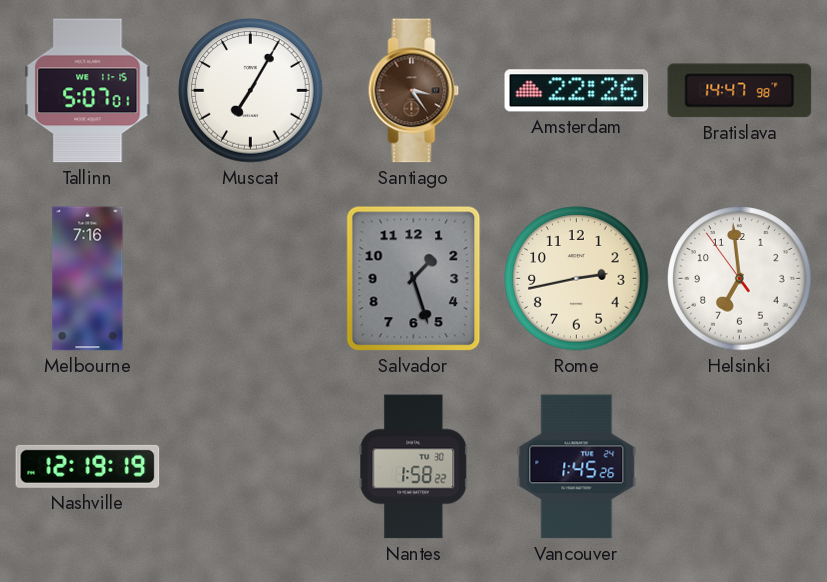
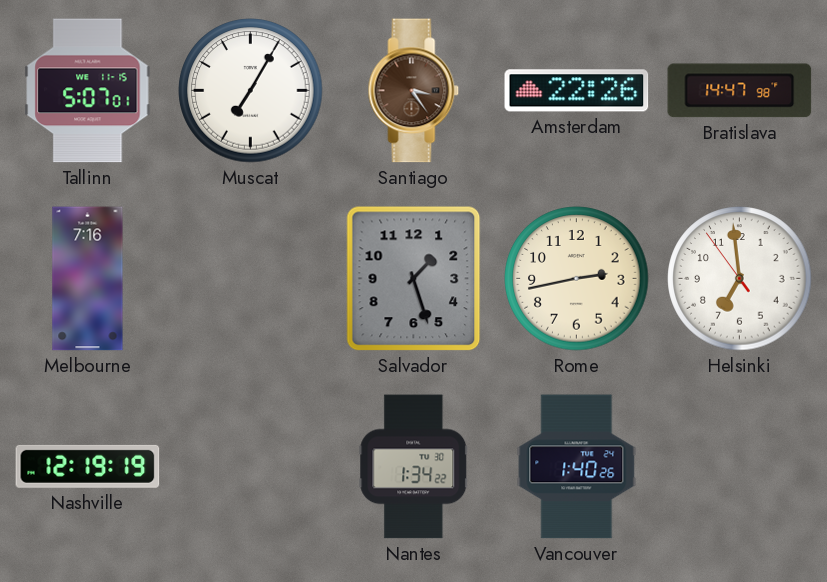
Nantes: 1:58 -> 1:34
Vancouver: 1:45 -> 1:40
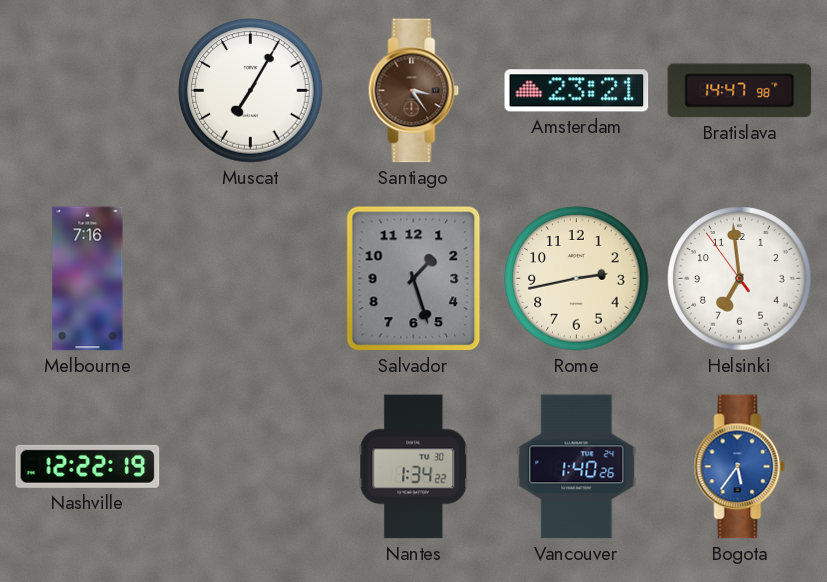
Tallinn: 5:07 -> none
Amsterdam: 22:26 -> 23:21
Nashville: 12:19 -> 12:22
Bogota: none -> 5:36
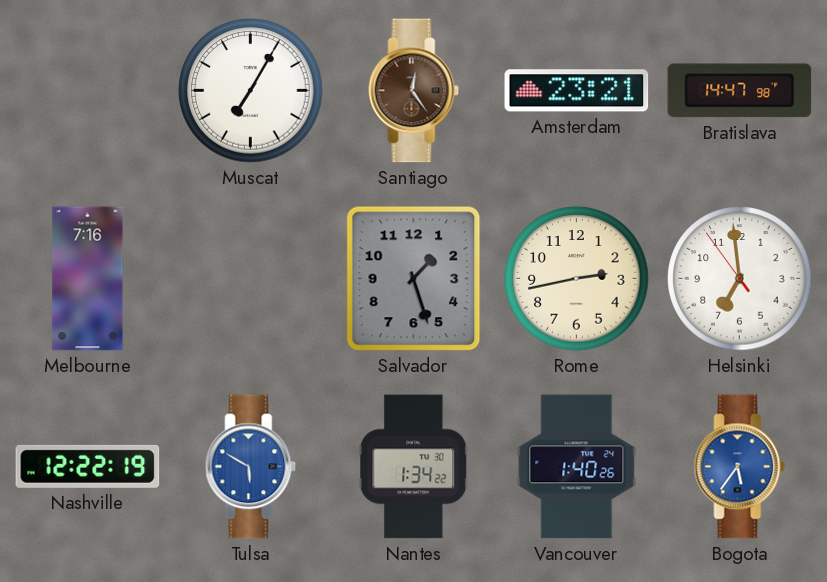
Santiago: 3:24 -> 12:24
Tulsa: none -> 5:50
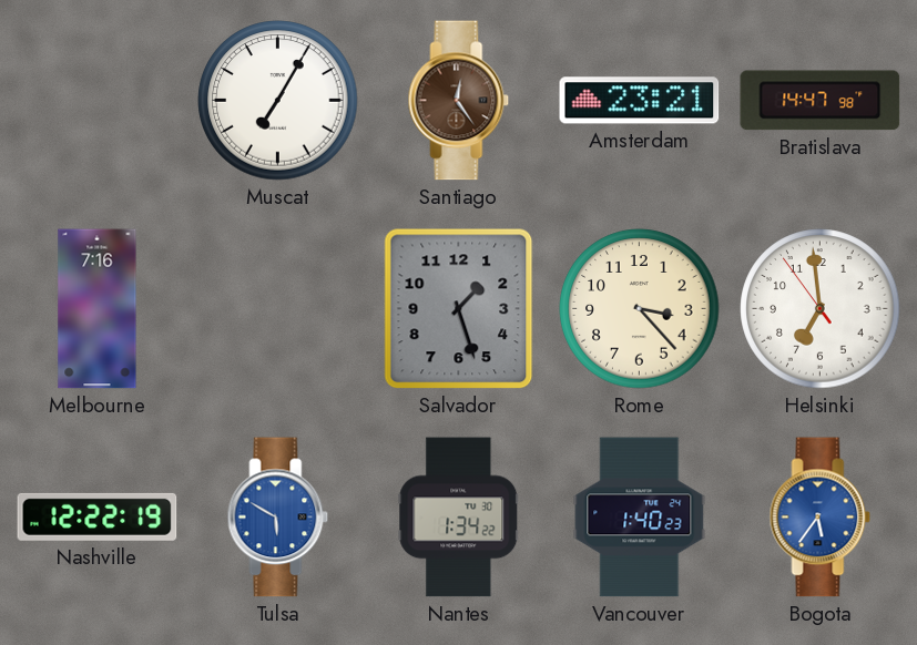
Rome: 2:43 -> 3:23
Vancouver: 1:40:26 -> 1:40:23
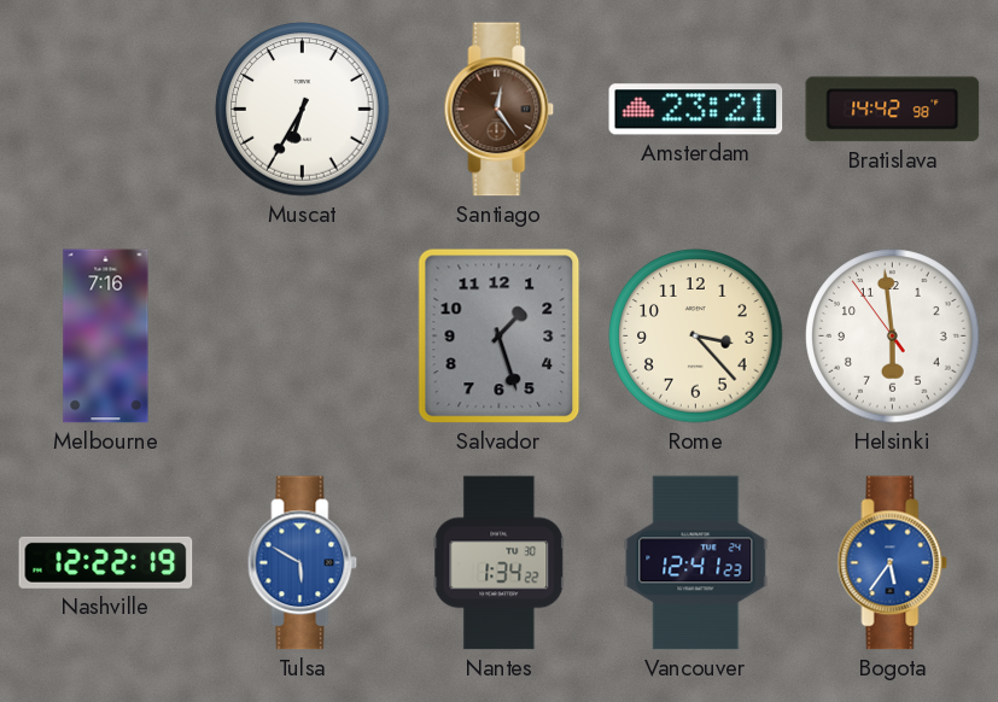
Muscat: 7:05 -> 6:35
Bratislava: 14:47 -> 14:42
Helsinki: 6:58 -> 5:58
Vancouver: 1:40 -> 12:41
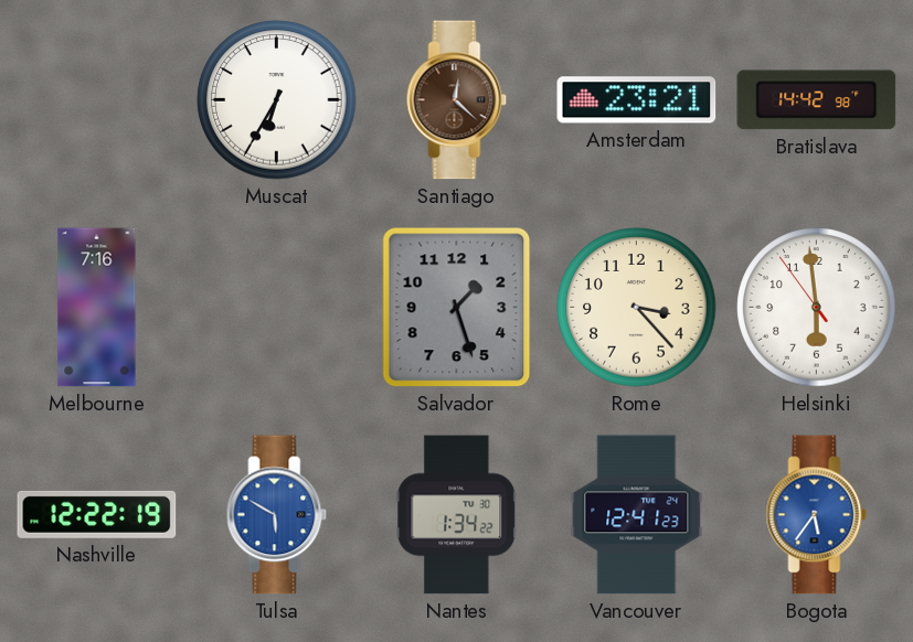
Santiago: 12:24 -> 12:22
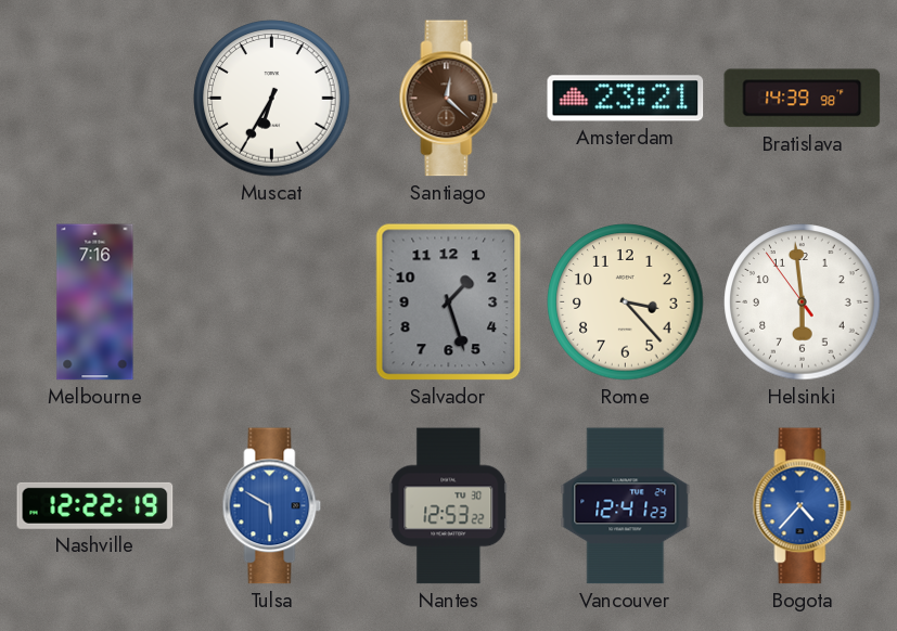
Bratislava: 14:42 -> 14:39
Nantes: 1:34 -> 12:53
Bogota: 5:36 -> 4:37
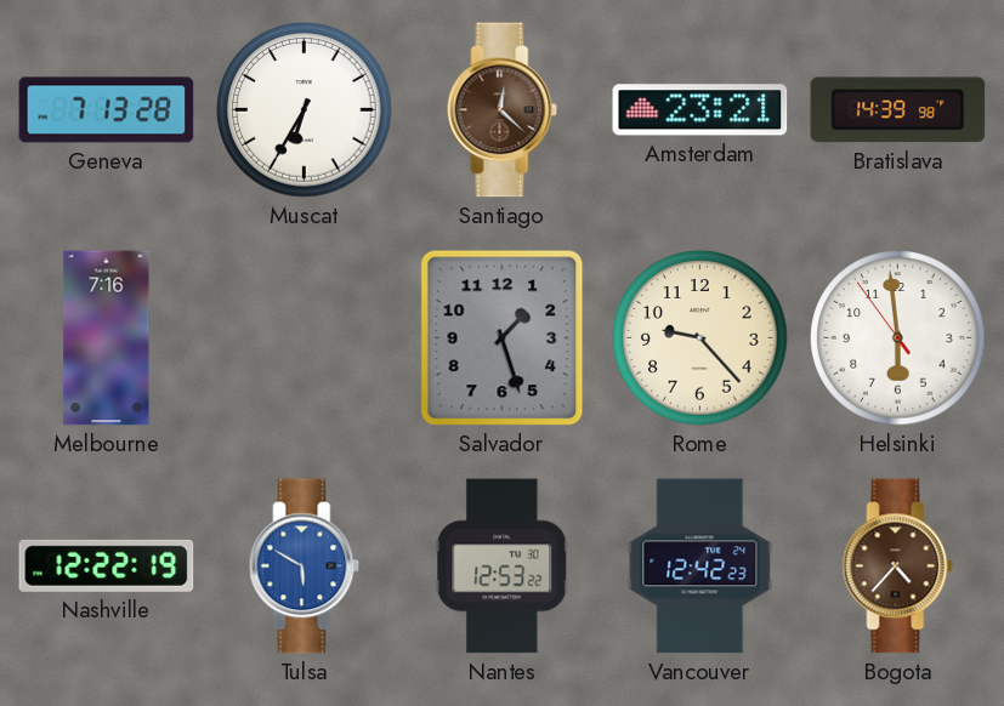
Geneva: none -> 7:13
Rome: 3:23 -> 9:23
Vancouver: 12:41 -> 12:42
Bogota dial: blue -> brown
